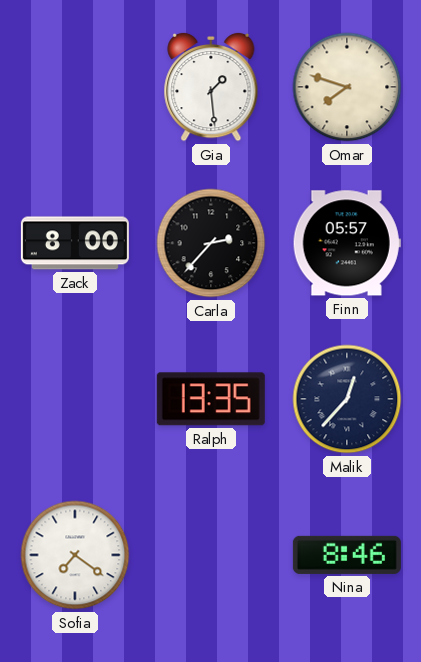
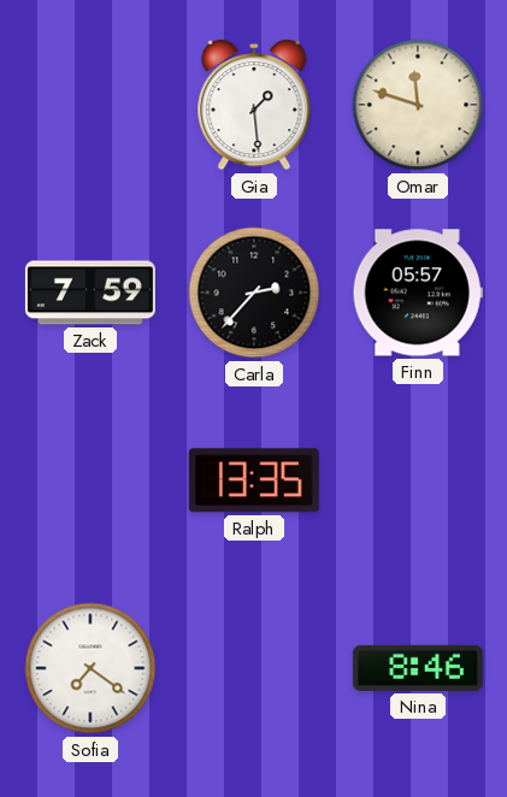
Omar: 7:48 -> 11:48
Zack: 8:00 -> 7:59
Malik: 12:37 -> none
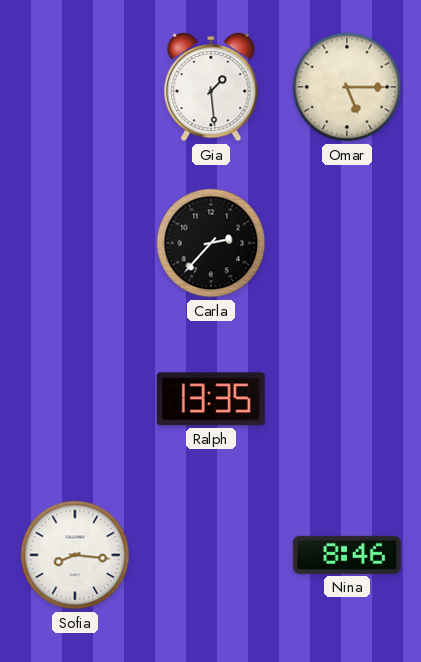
Omar: 11:48 -> 5:15
Zack: 7:59 -> none
Finn: 05:57 -> none
Sofia: 7:21 -> 8:16
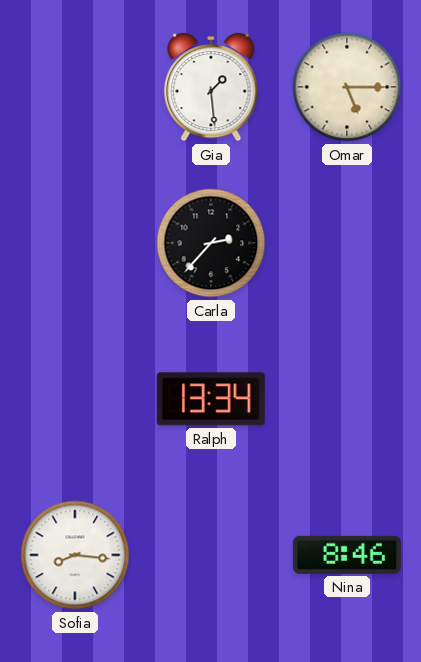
Ralph: 13:35 -> 13:34
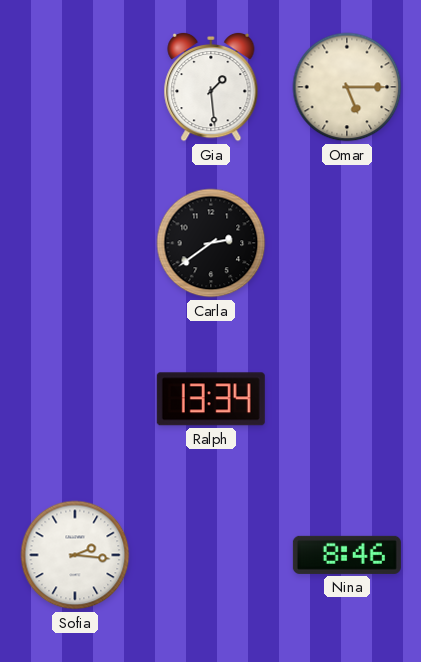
Carla: 2:37 -> 2:39
Sofia: 8:16 -> 2:16
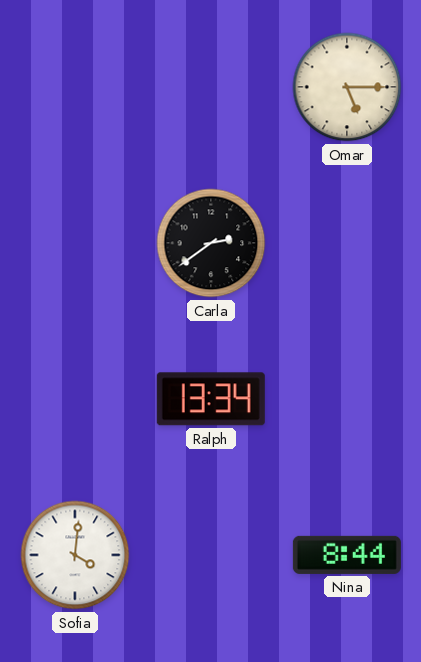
Gia: 1:29 -> none
Sofia: 2:16 -> 4:01
Nina: 8:46 -> 8:44
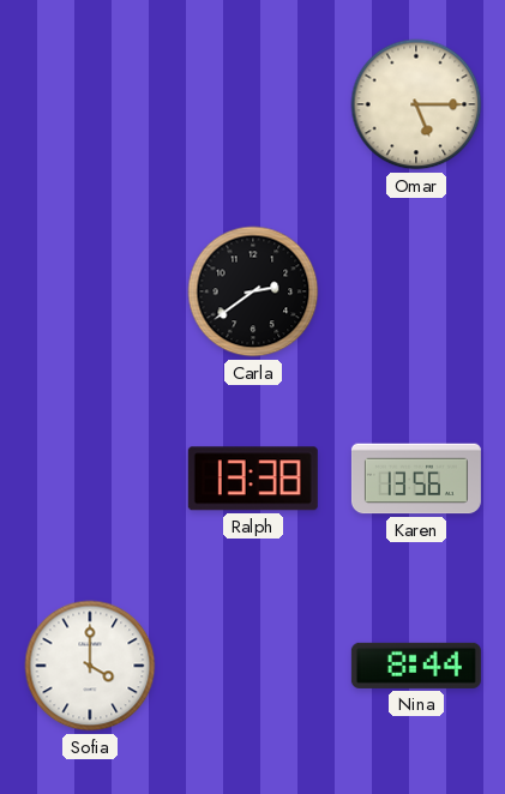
Ralph: 13:34 -> 13:38
Karen: none -> 13:56
Sofia: 4:01 -> 4:00
